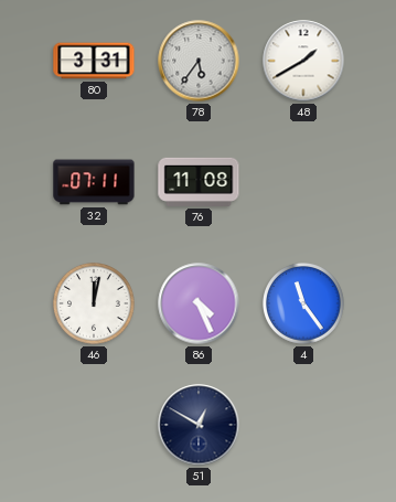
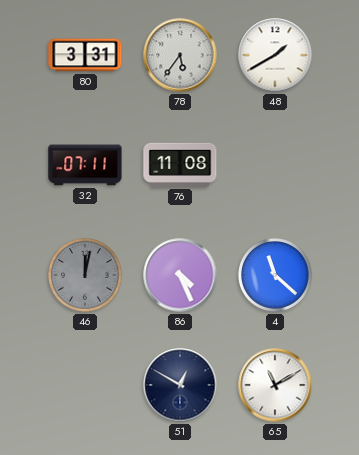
46 dial: white -> grey
4: 11:24 -> 11:22
65: none -> 11:10
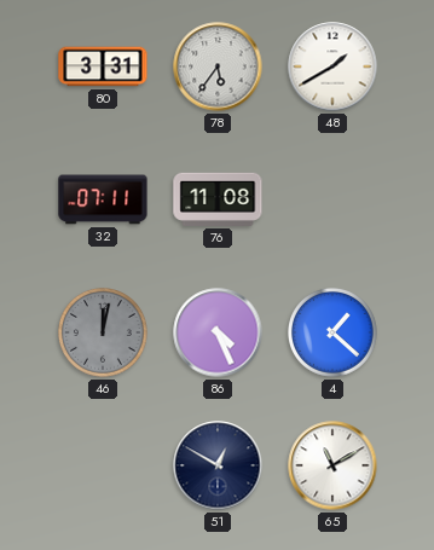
4: 11:22 -> 1:22
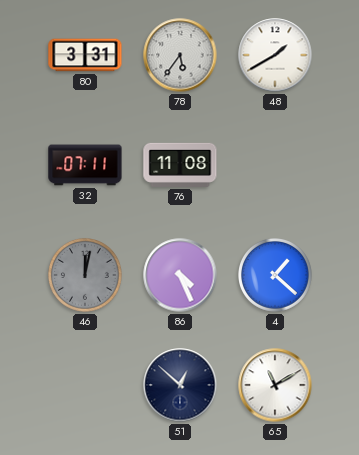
51: 12:50 -> 12:52
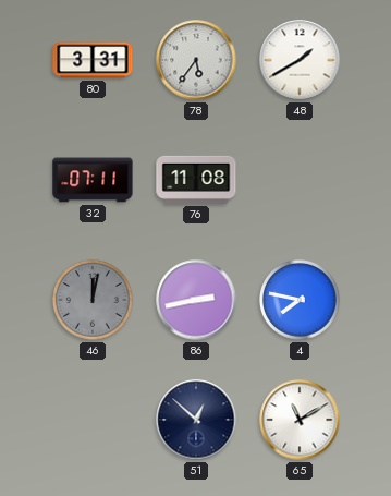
86: 4:26 -> 2:43
4: 1:22 -> 7:47
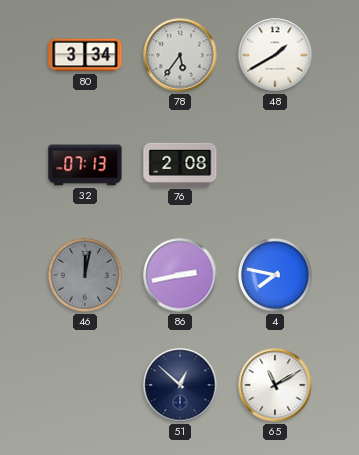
80: 3:31 -> 3:34
32: 07:11 -> 07:13
76: 11:08 -> 2:08
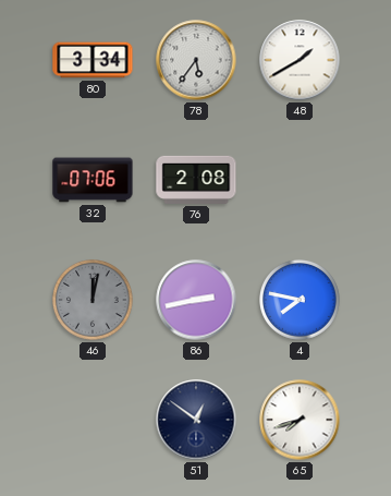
32: 07:13 -> 07:06
51: 12:52 -> 12:51
65: 11:10 -> 7:42
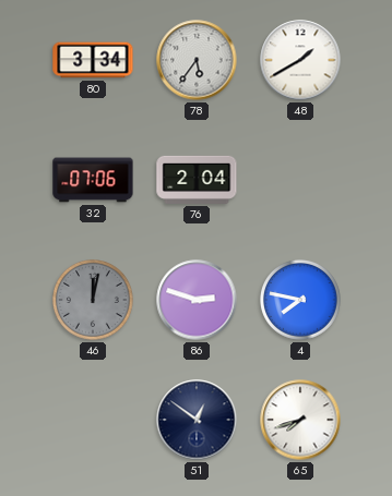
76: 2:08 -> 2:04
86: 2:43 -> 2:48
